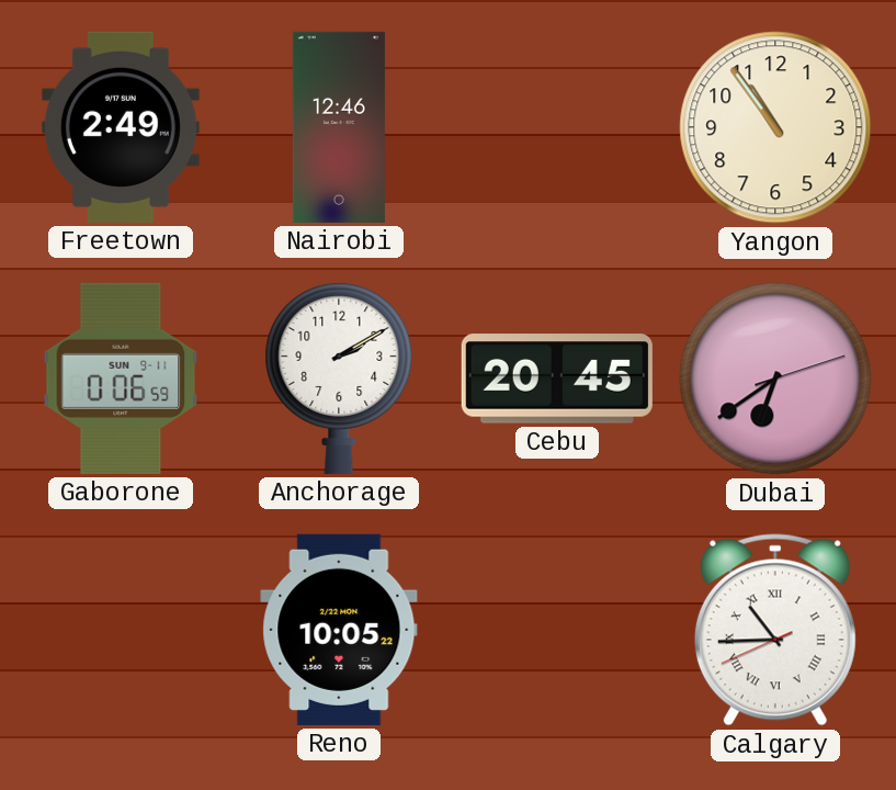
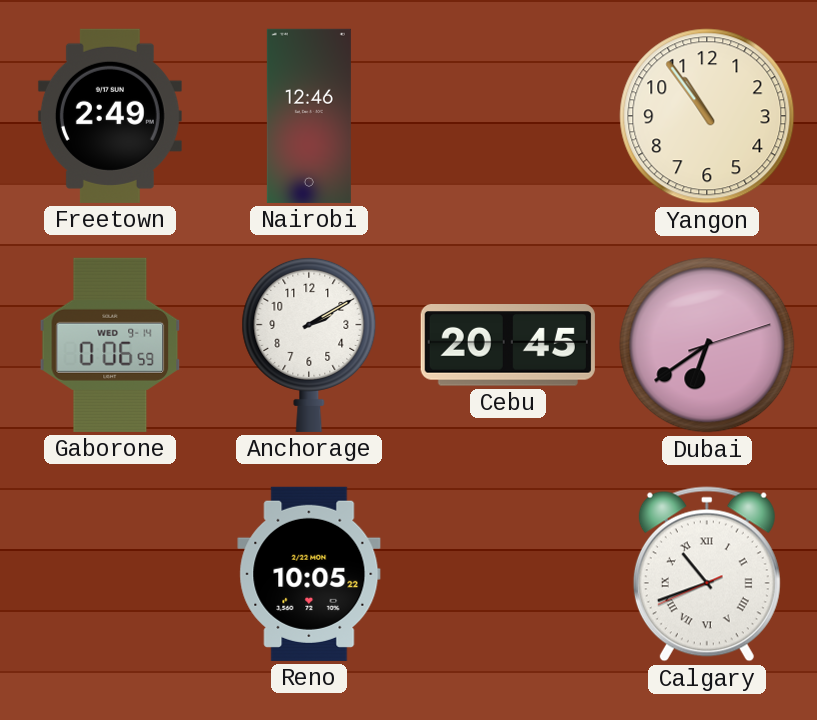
Gaborone date: SUN 9-11 -> WED 9-14
Calgary: 10:44 -> 10:41
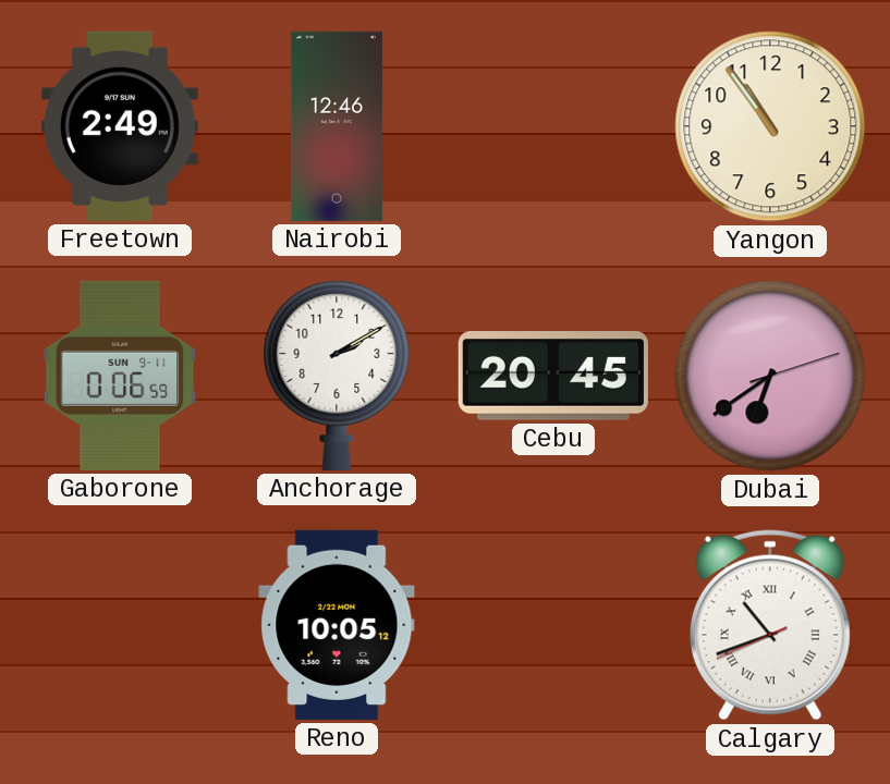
Gaborone date: WED 9-14 -> SUN 9-11
Reno: 10:05:22 -> 10:05:12
